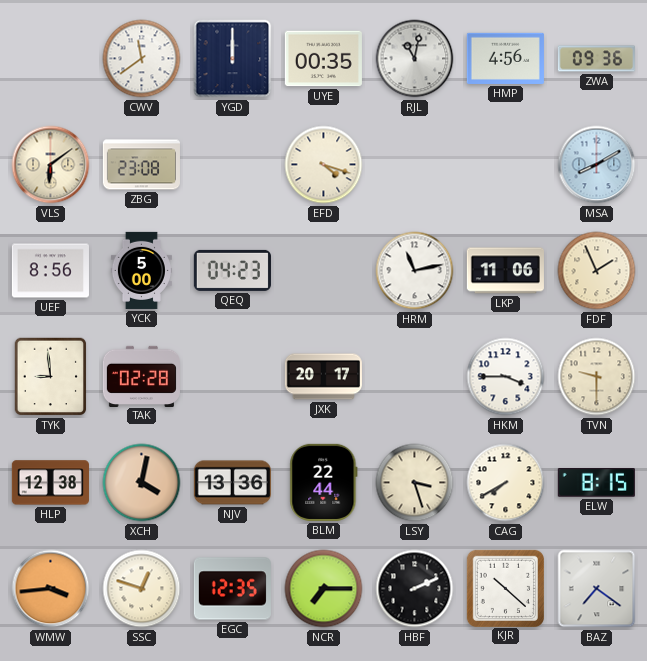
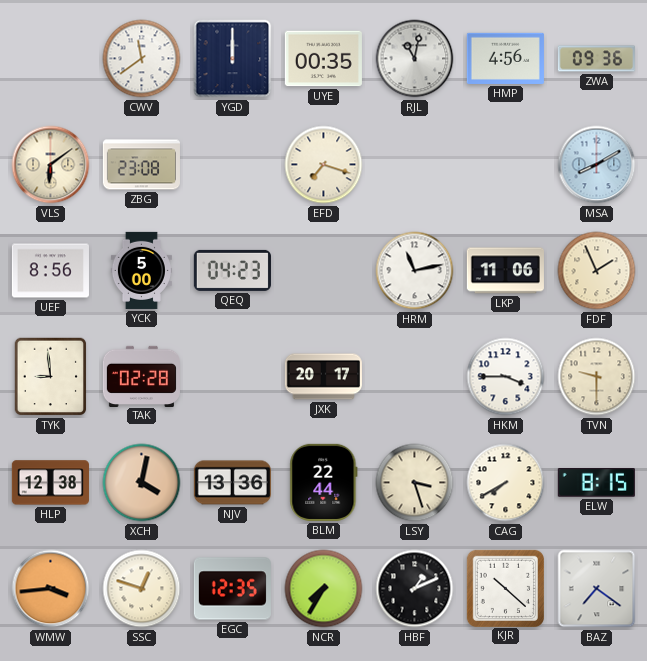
EFD: 4:18 -> 7:18
NCR: 7:15 -> 7:35
HBF: 2:11 -> 1:11
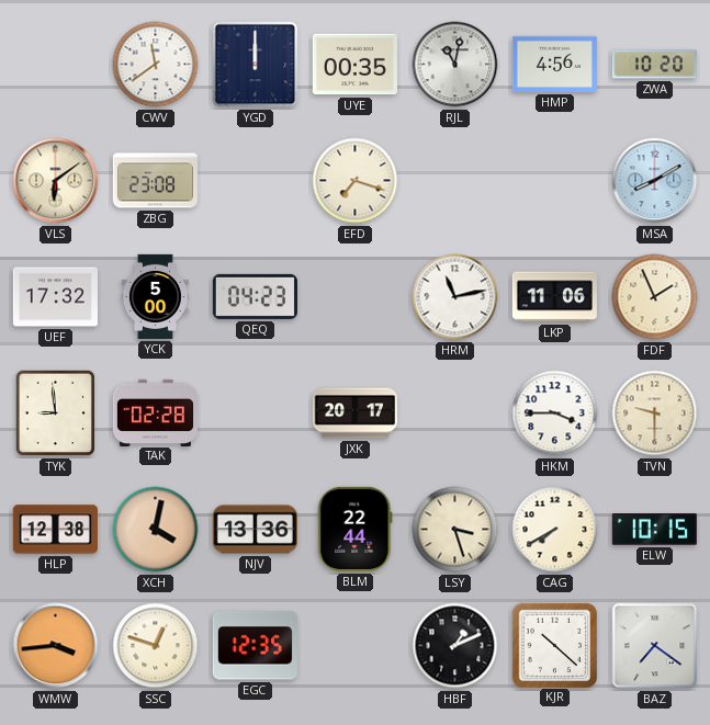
ZWA: 09:36 -> 10:20
UEF: 8:56 -> 17:32
ELW: 8:15 -> 10:15
NCR: 7:35 -> none
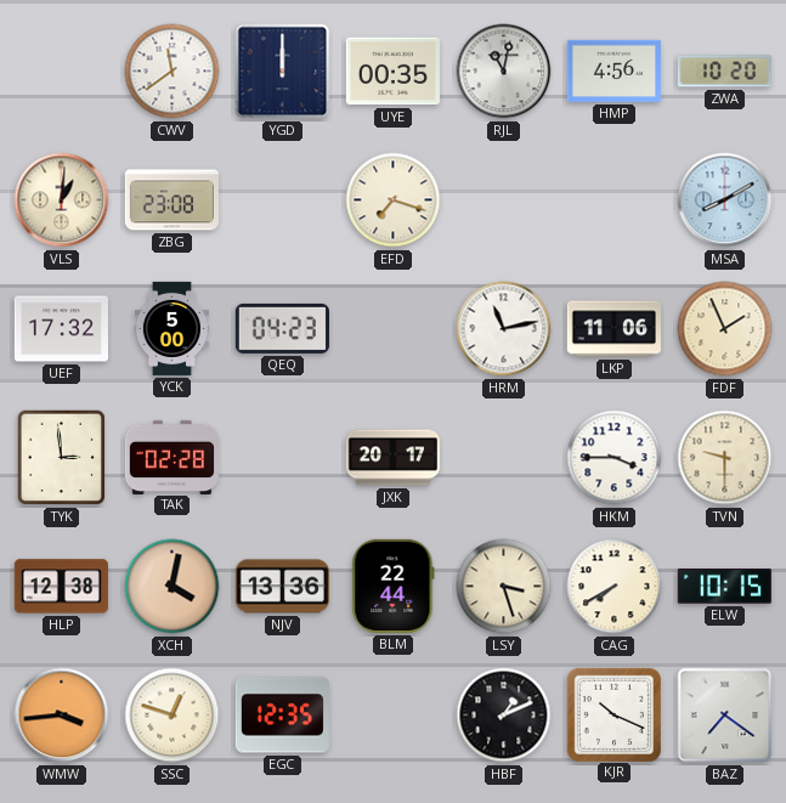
VLS: 6:09 -> 1:01
TYK: 8:59 -> 2:59
KJR: 10:22 -> 10:19
